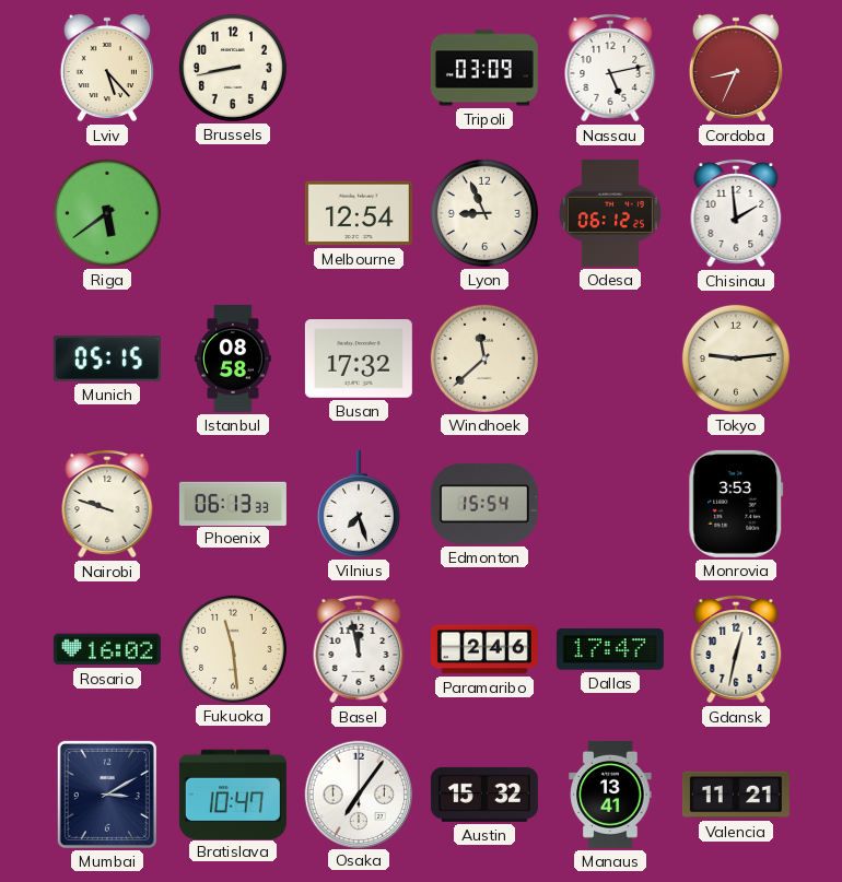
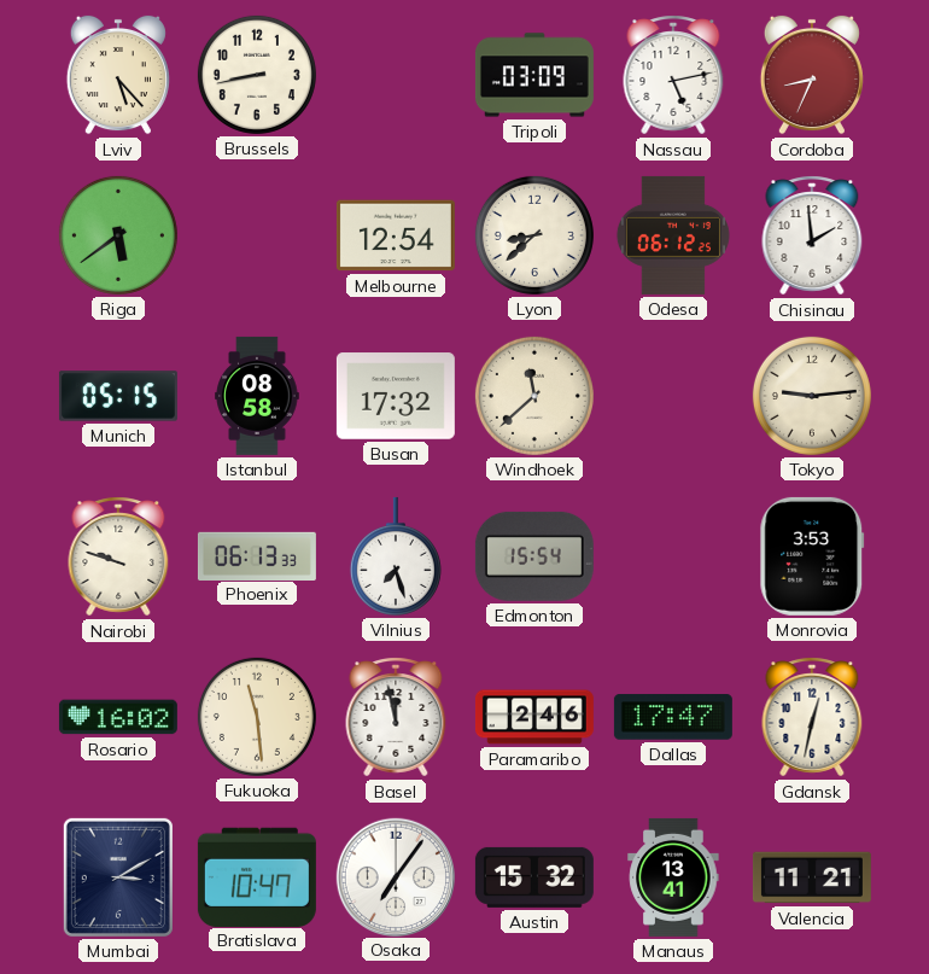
Lyon: 8:56 -> 8:38
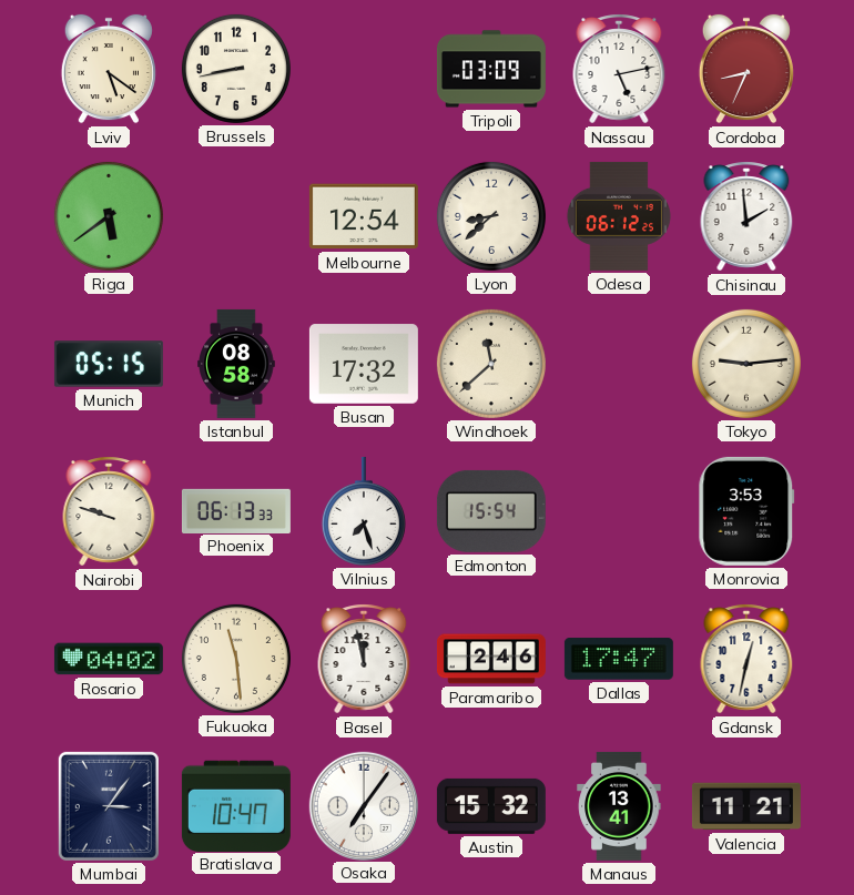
Lviv: 5:23 -> 5:21
Rosario: 16:02 -> 04:02
Mumbai: 3:10 -> 3:06
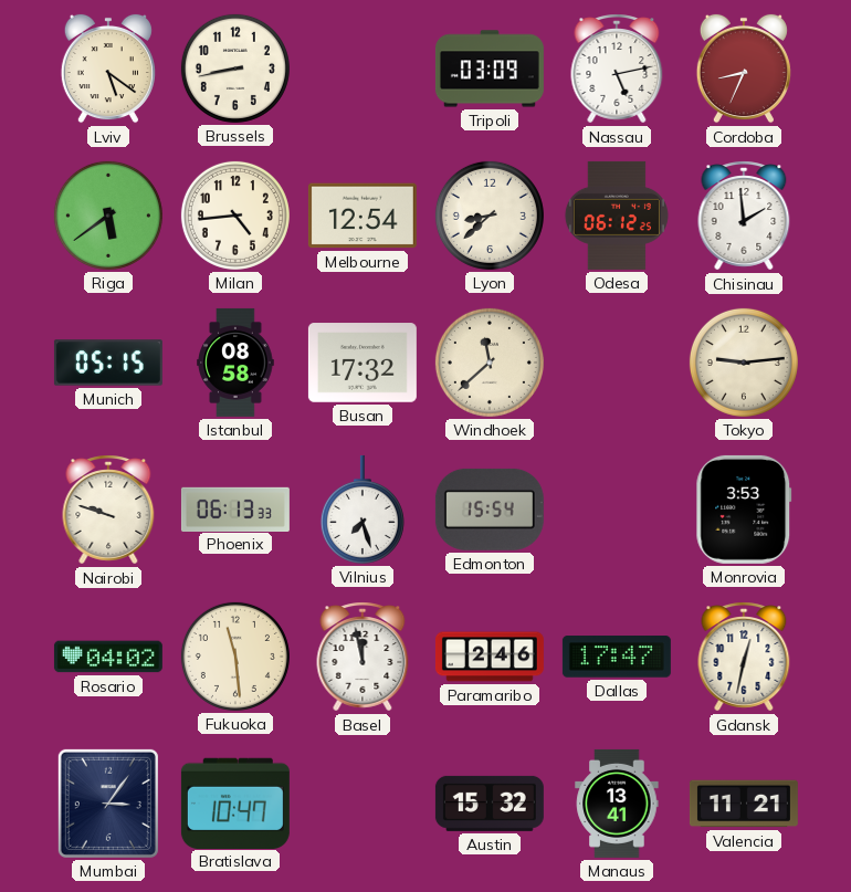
Milan: none -> 4:44
Osaka: 7:06 -> none
